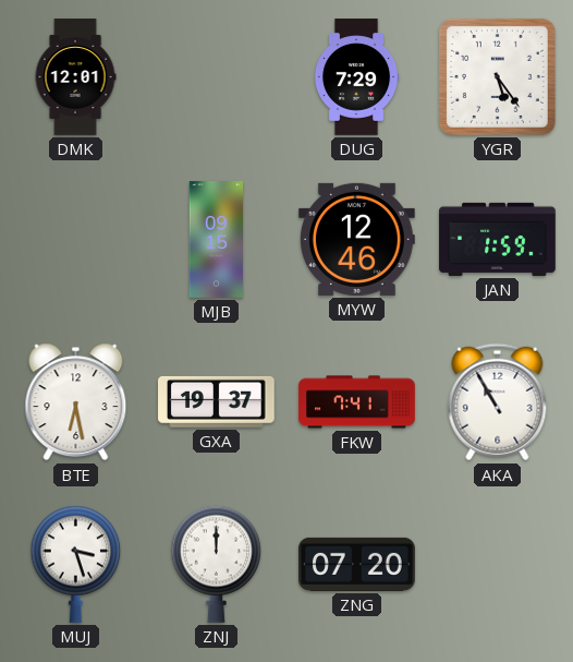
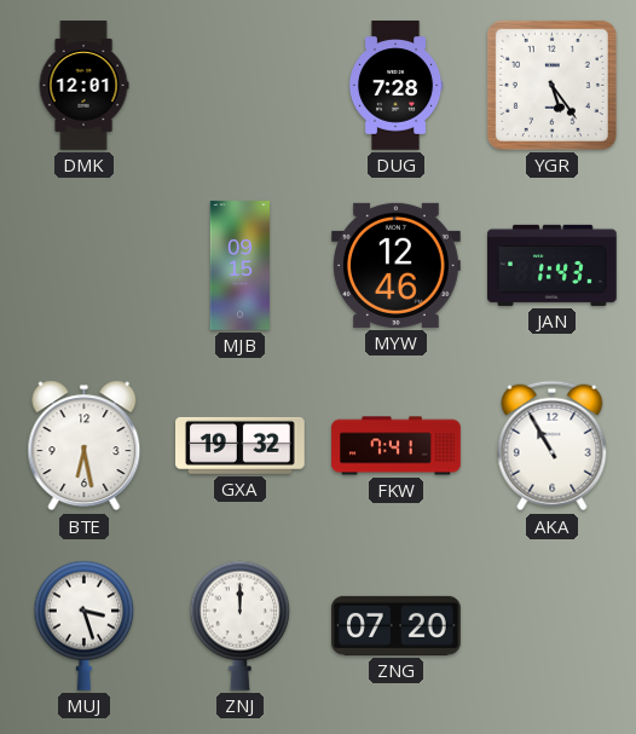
DUG: 7:29 -> 7:28
JAN: 1:59 -> 1:43
GXA: 19:37 -> 19:32
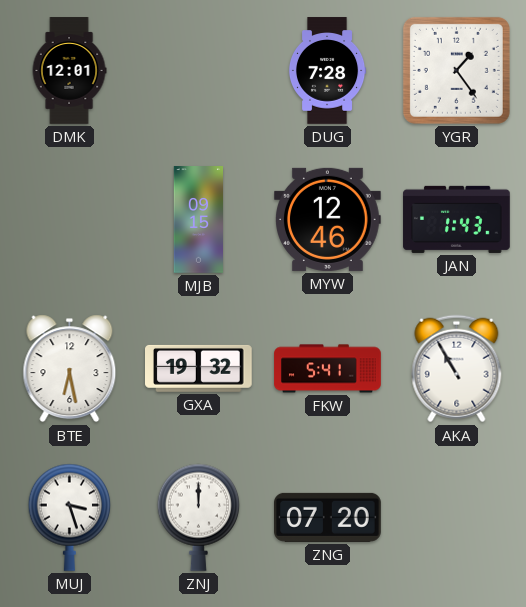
YGR: 5:24 -> 1:24
FKW: 7:41 -> 5:41
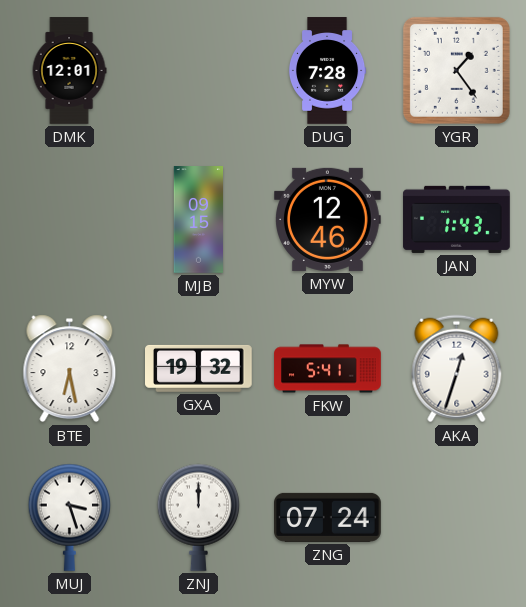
AKA: 10:55 -> 12:33
ZNG: 07:20 -> 07:24
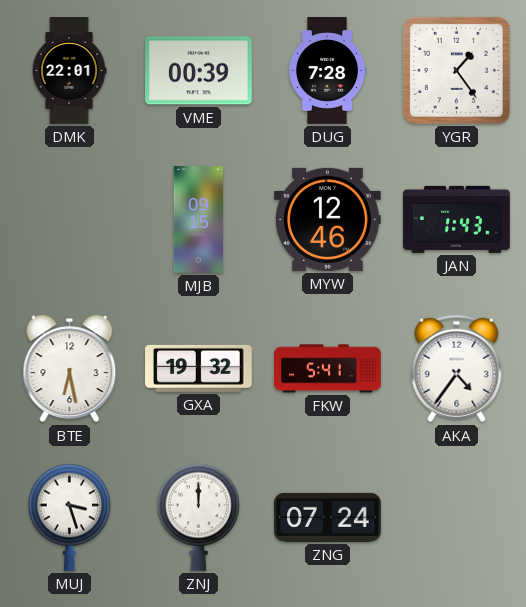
DMK: 12:01 -> 22:01
VME: none -> 00:39
AKA: 12:33 -> 4:36
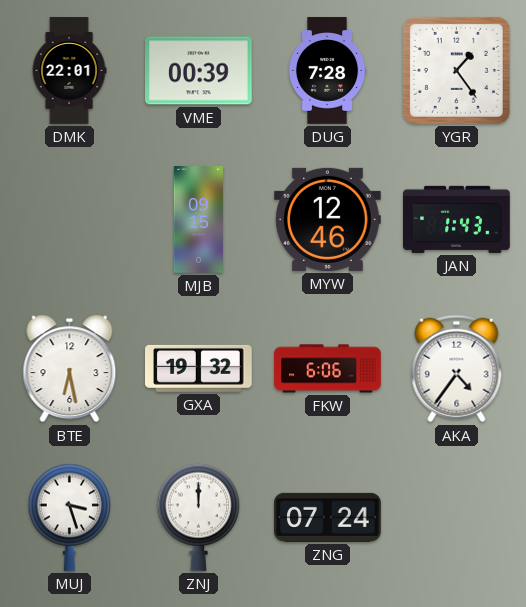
FKW: 5:41 -> 6:06
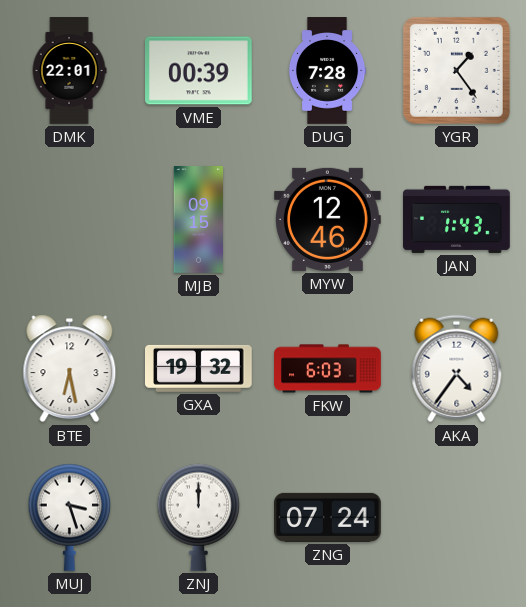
FKW: 6:06 -> 6:03
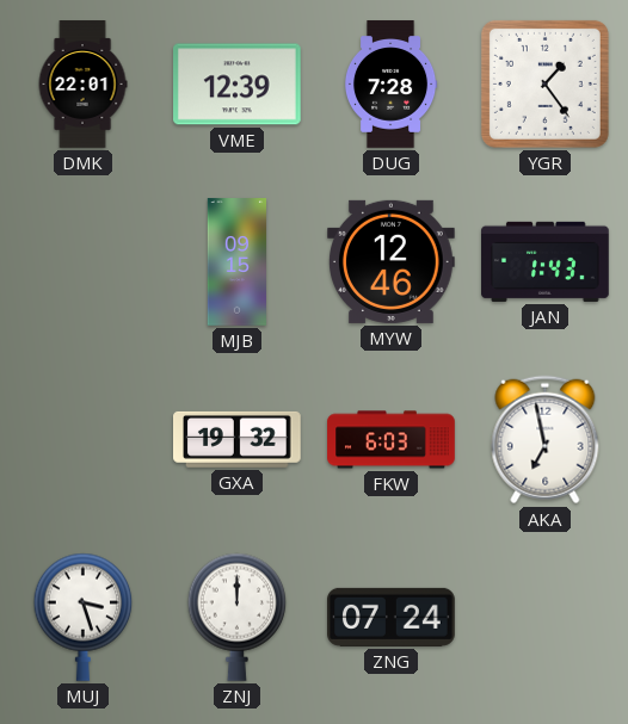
VME: 00:39 -> 12:39
BTE: 6:28 -> none
AKA: 4:36 -> 6:58
